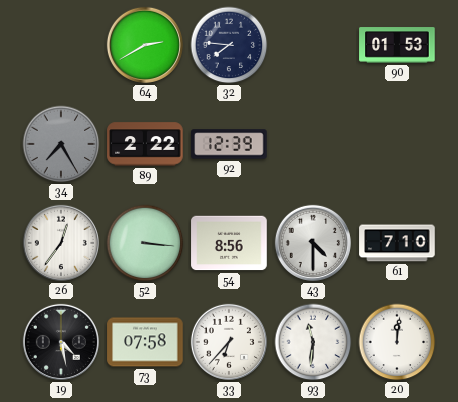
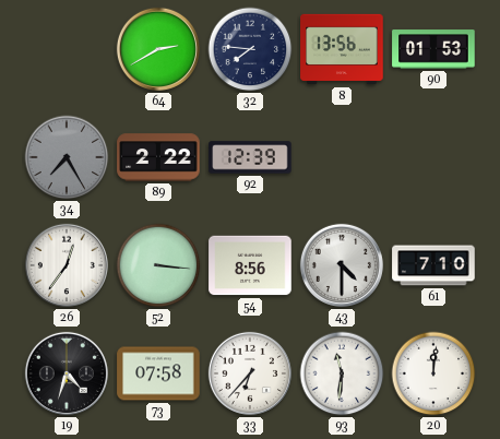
8: none -> 13:56
19: 4:28 -> 4:33
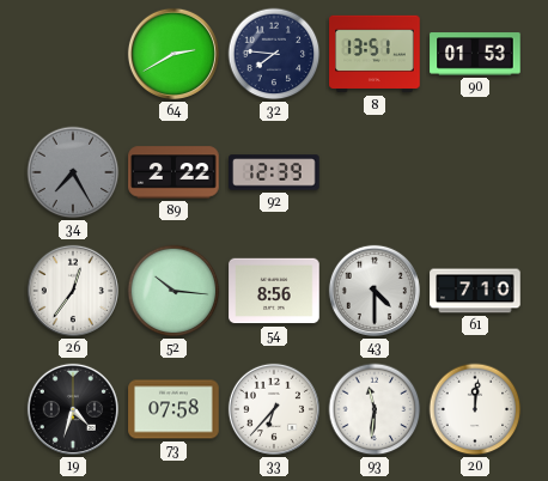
8: 13:56 -> 13:51
52: 3:16 -> 10:16
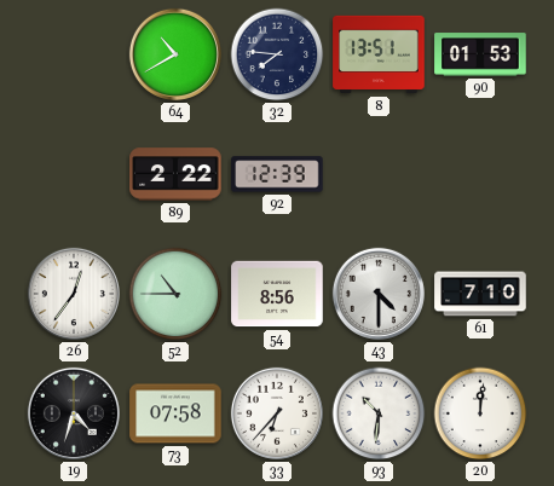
64: 2:40 -> 10:40
34: 7:25 -> none
52: 10:16 -> 10:45
93: 11:31 -> 10:31
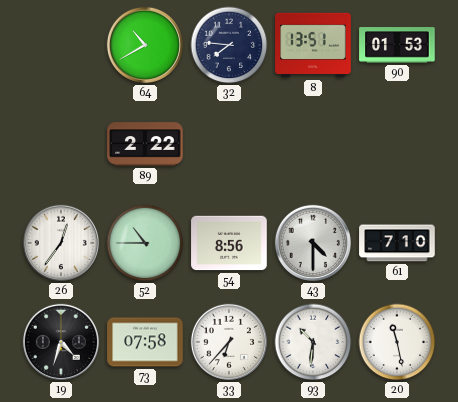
92: 12:39 -> none
20: 12:01 -> 11:28
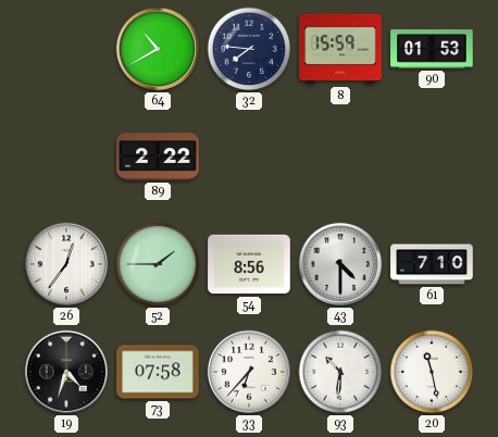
8: 13:51 -> 15:59
52: 10:45 -> 1:45
